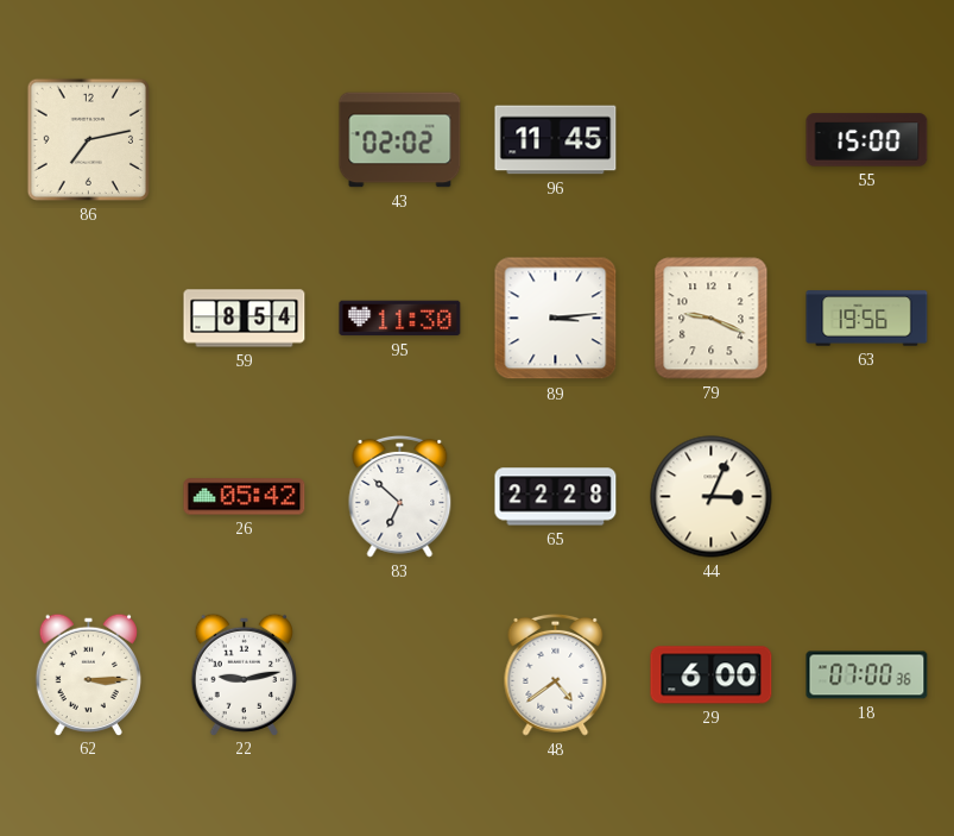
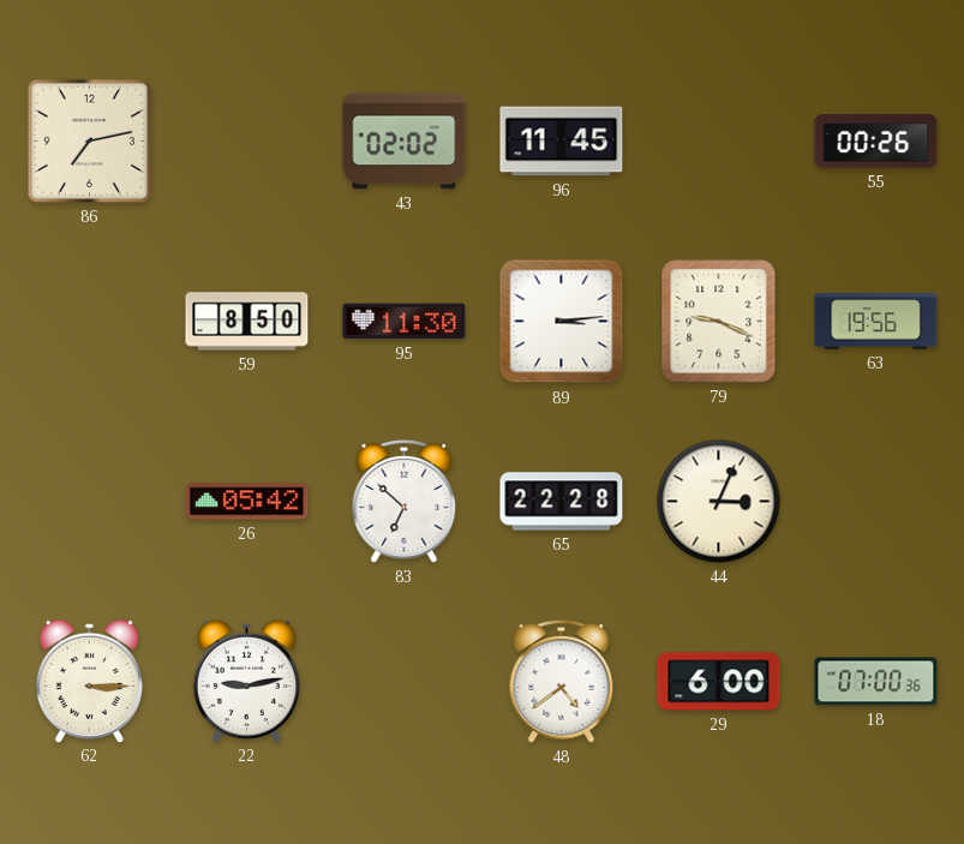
55: 15:00 -> 00:26
59: 8:54 -> 8:50
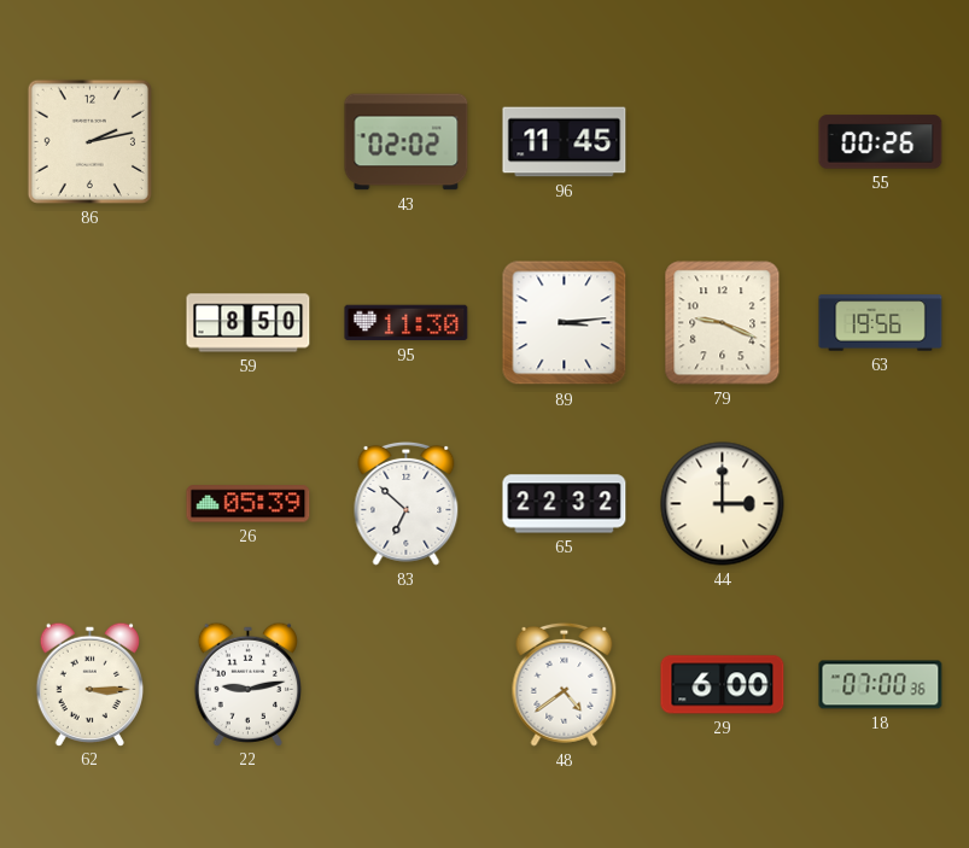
86: 7:13 -> 2:13
26: 05:42 -> 05:39
65: 22:28 -> 22:32
44: 3:04 -> 3:00
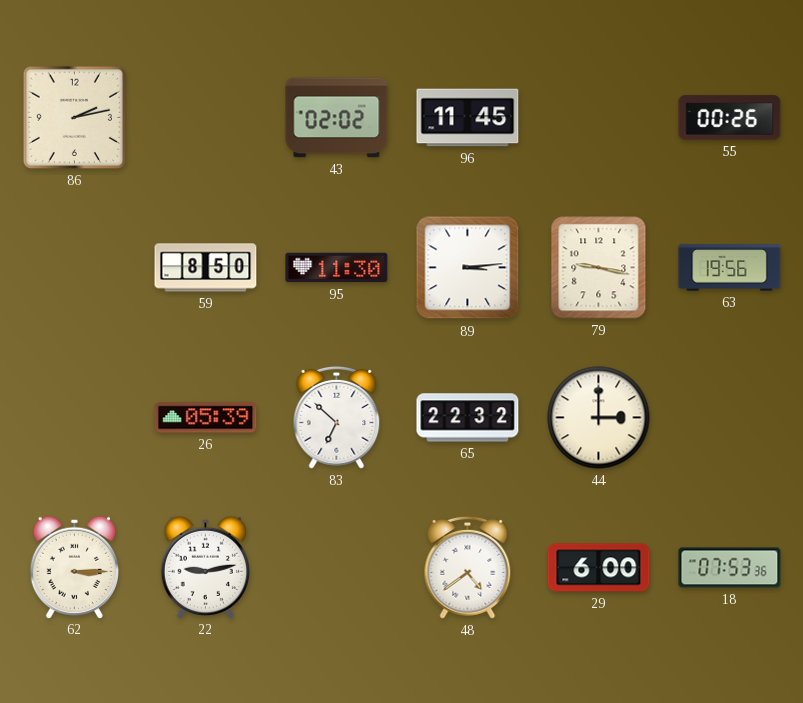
79: 9:19 -> 9:17
18: 07:00 -> 07:53
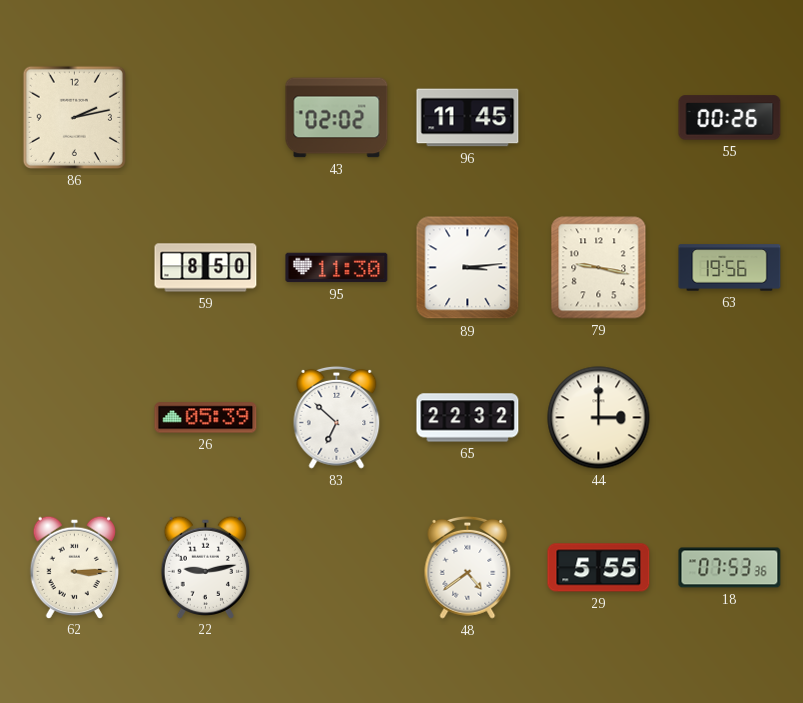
29: 6:00 -> 5:55
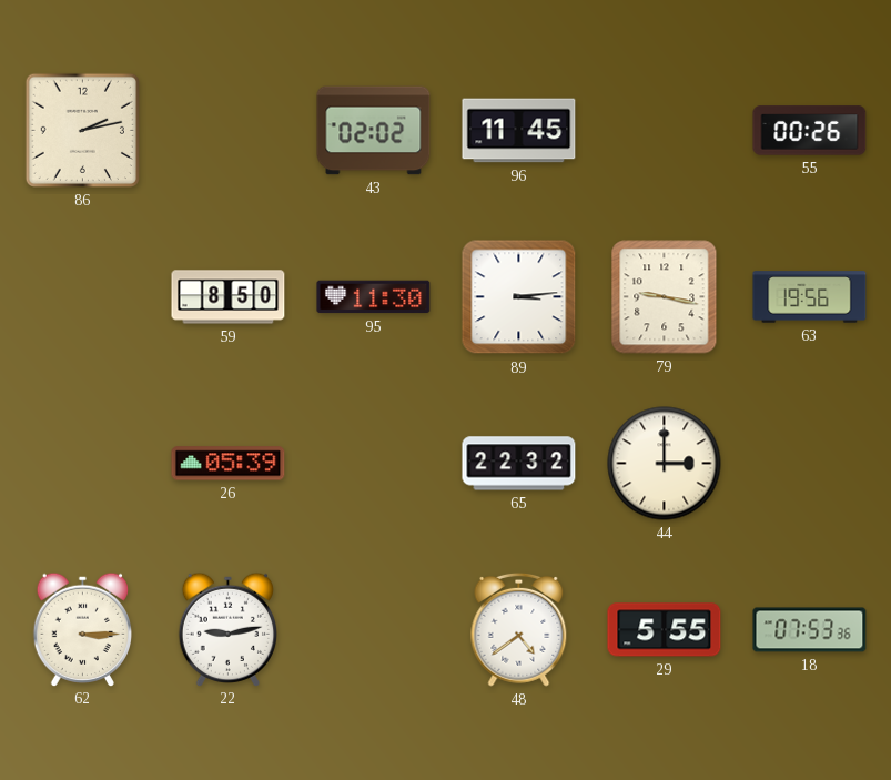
83: 6:52 -> none
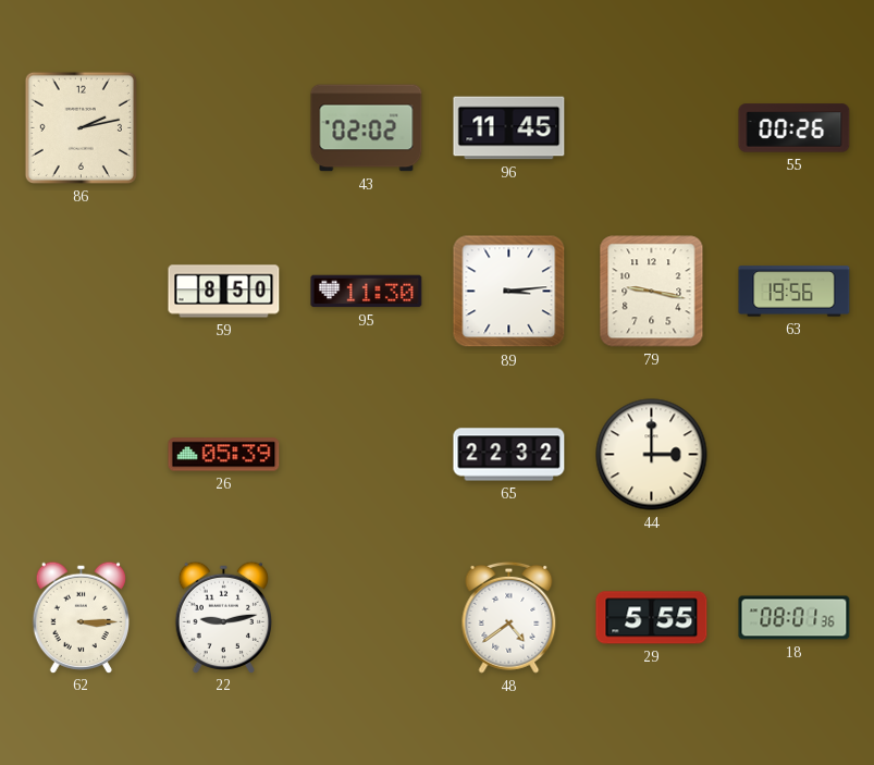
18: 07:53 -> 08:01
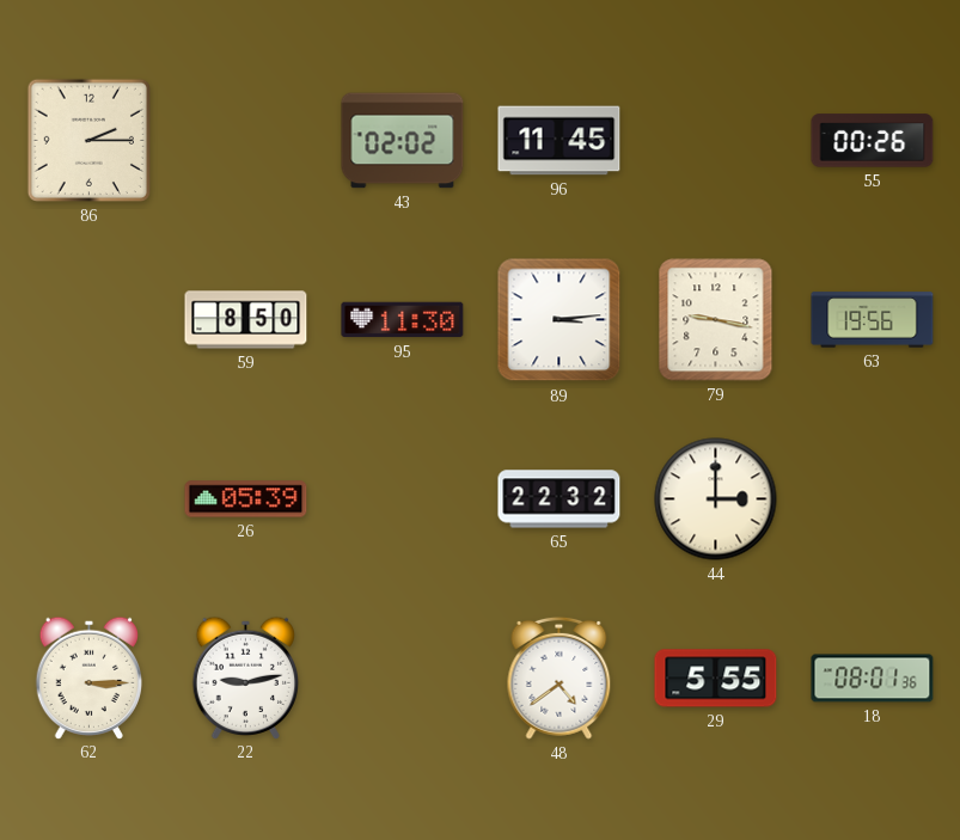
86: 2:13 -> 2:15
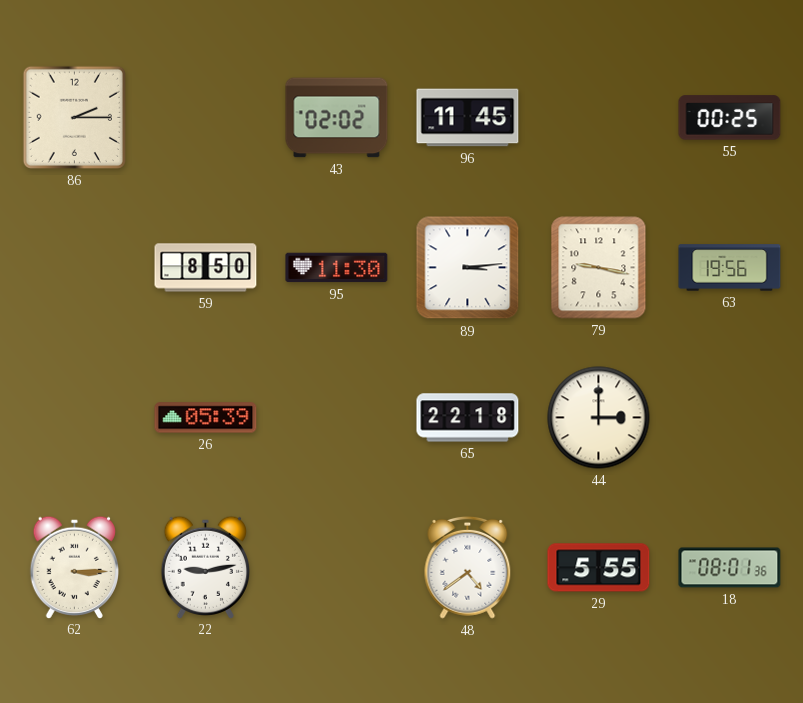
55: 00:26 -> 00:25
65: 22:32 -> 22:18
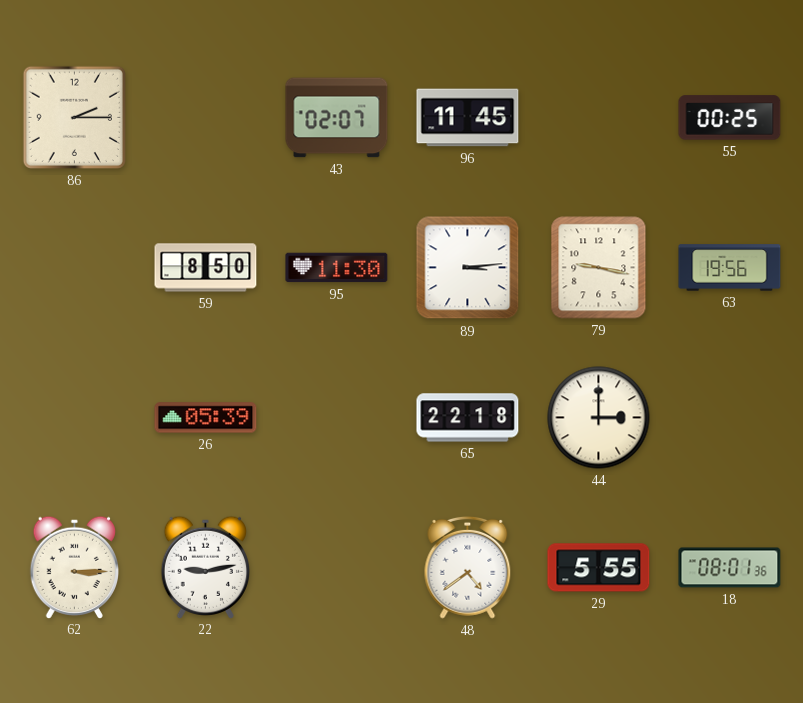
43: 02:02 -> 02:07
